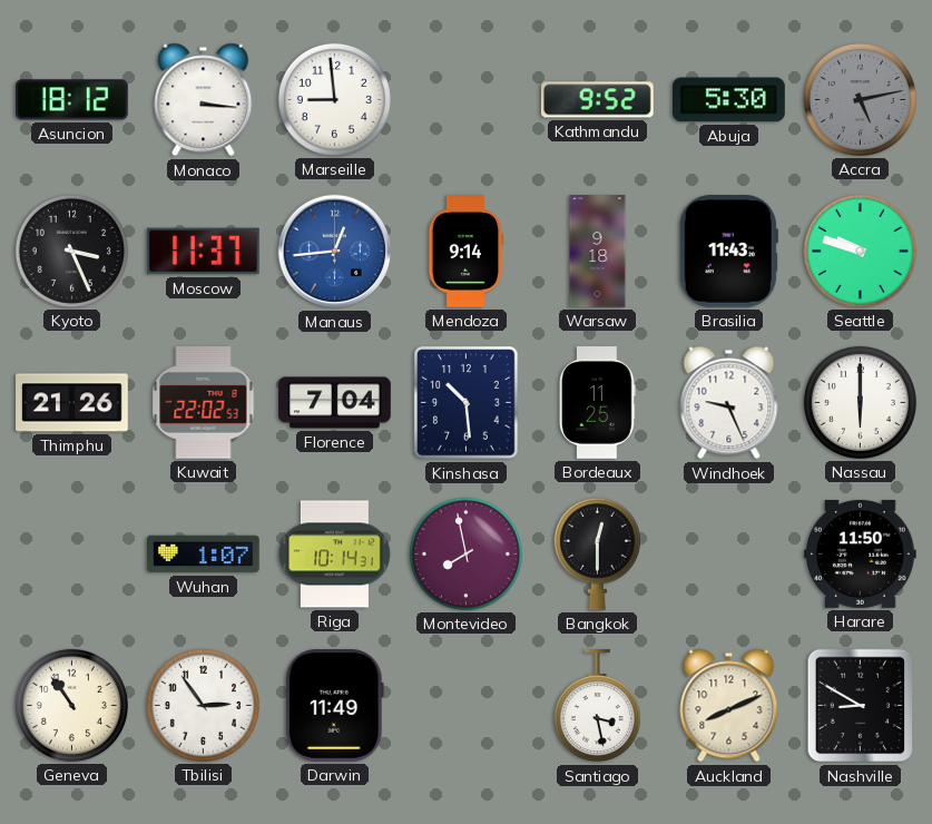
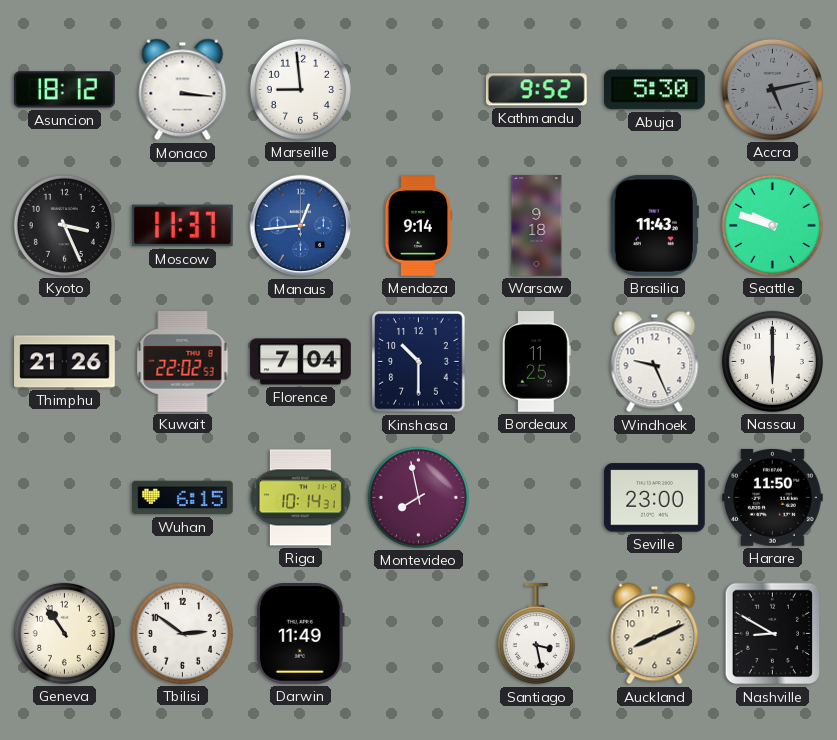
Kinshasa: 10:29 -> 10:30
Wuhan: 1:07 -> 6:15
Bangkok: 12:30 -> none
Seville: none -> 23:00
Tbilisi: 2:54 -> 2:51
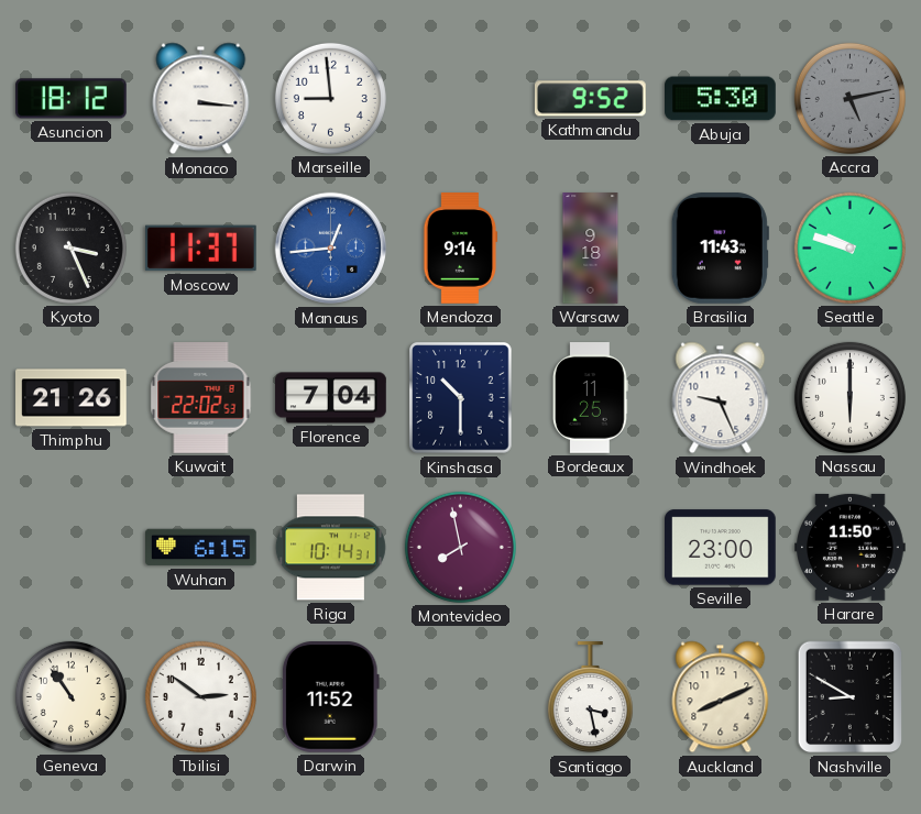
Darwin: 11:49 -> 11:52
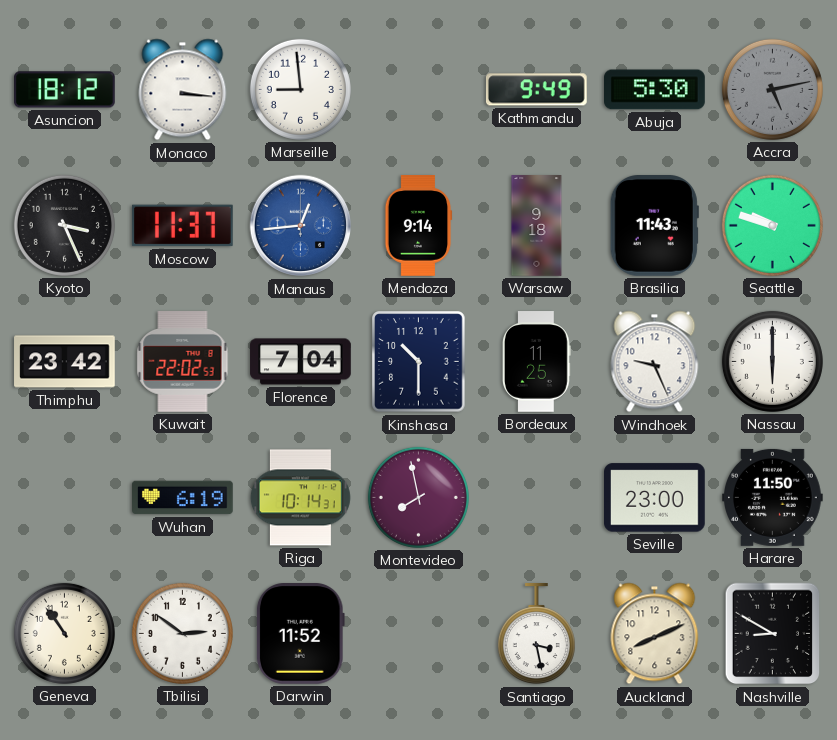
Kathmandu: 9:52 -> 9:49
Thimphu: 21:26 -> 23:42
Wuhan: 6:15 -> 6:19
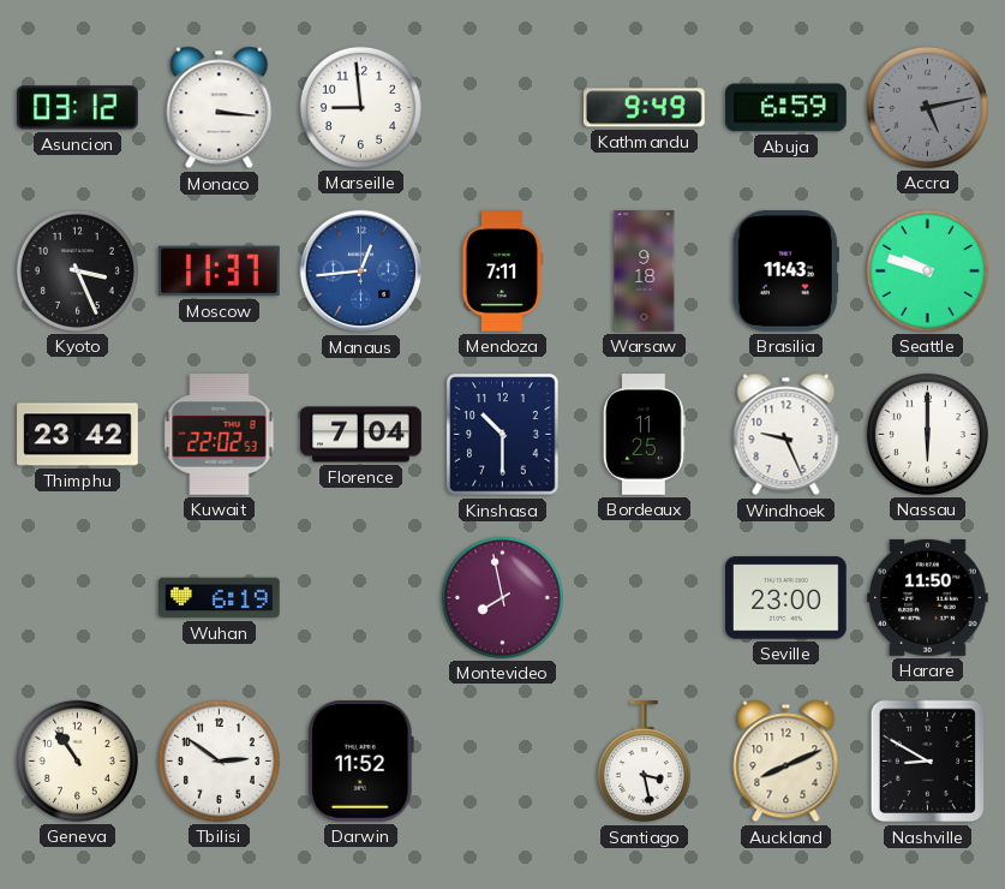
Asuncion: 18:12 -> 03:12
Abuja: 5:30 -> 6:59
Mendoza: 9:14 -> 7:11
Riga: 10:14 -> none
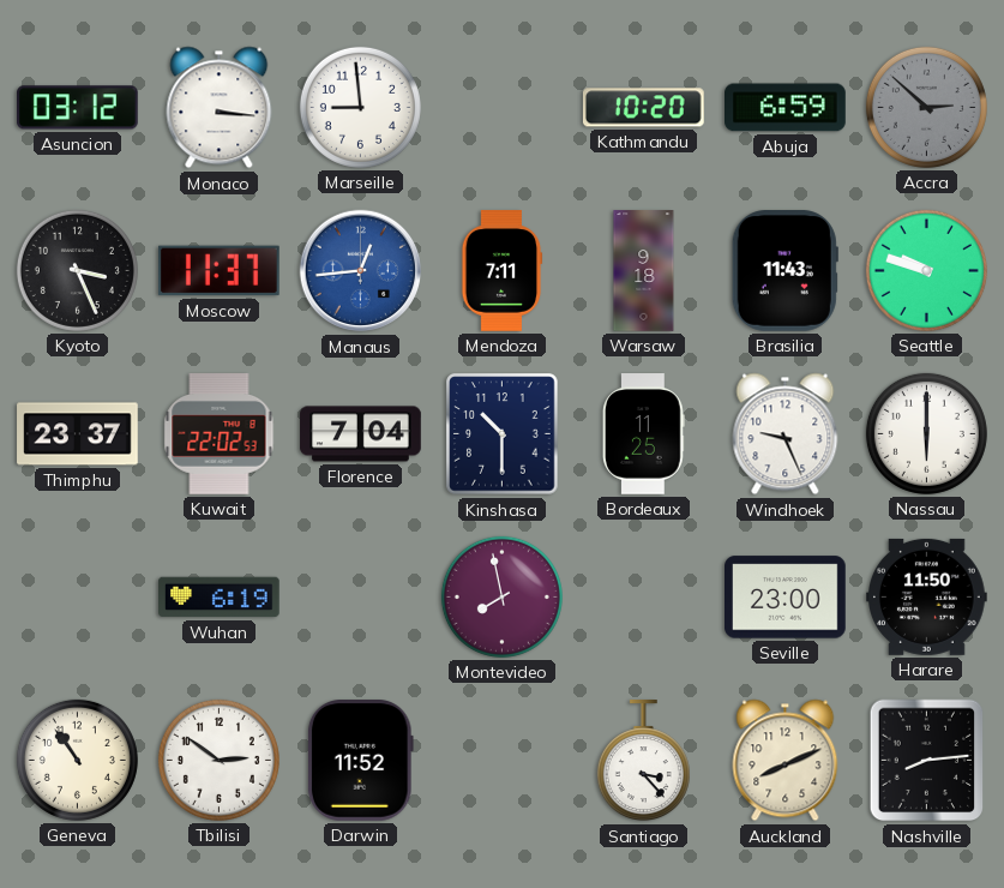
Kathmandu: 9:49 -> 10:20
Accra: 5:13 -> 2:52
Thimphu: 23:42 -> 23:37
Santiago: 3:28 -> 3:23
Nashville: 8:50 -> 8:14
